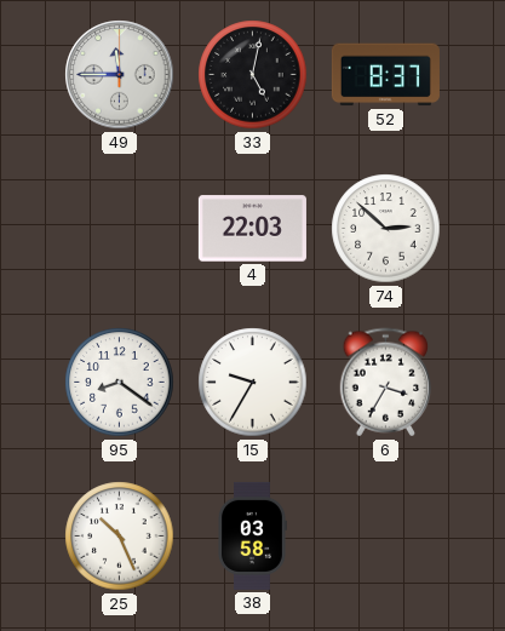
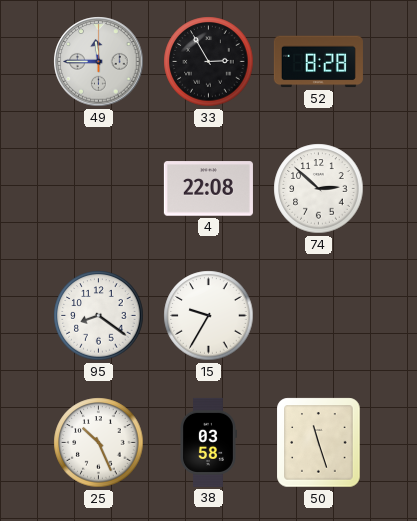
33: 5:02 -> 2:55
52: 8:37 -> 8:28
4: 22:03 -> 22:08
6: 3:35 -> none
50: none -> 11:27
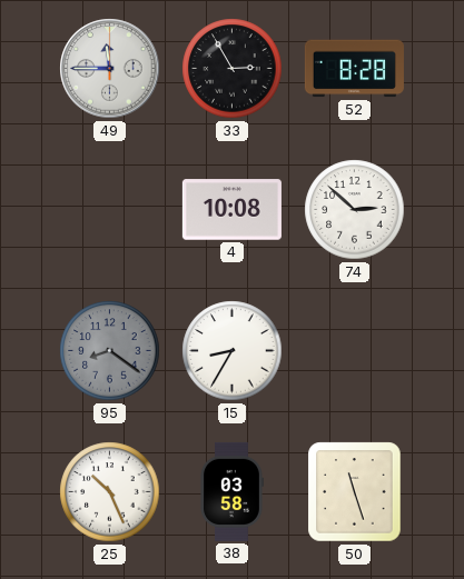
4: 22:08 -> 10:08
95 dial: white -> grey
15: 9:35 -> 8:35
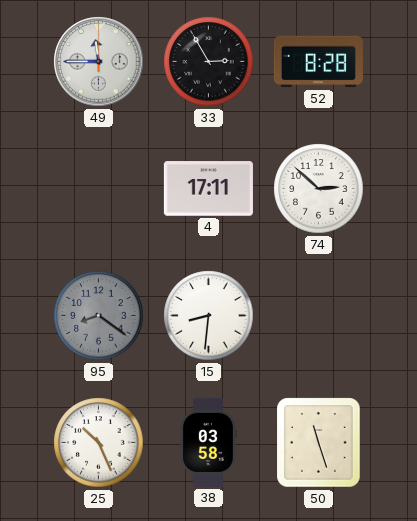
4: 10:08 -> 17:11
15: 8:35 -> 8:31
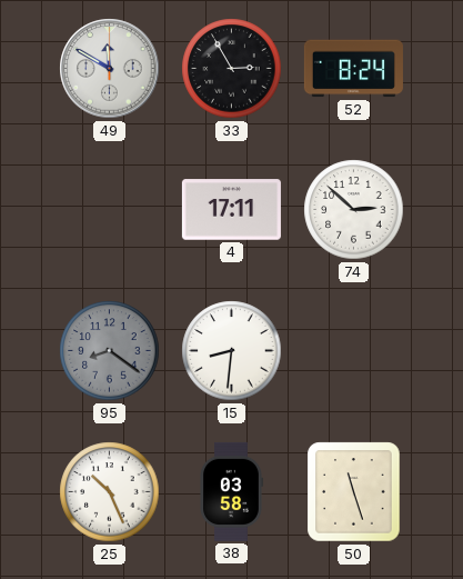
49: 11:45 -> 11:50
52: 8:28 -> 8:24
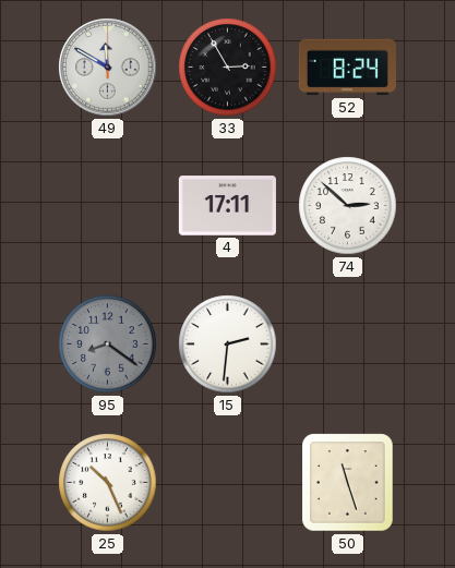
15: 8:31 -> 2:31
38: 03:58 -> none
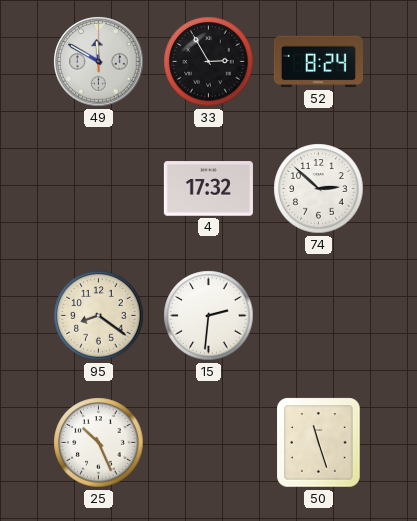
4: 17:11 -> 17:32
95 dial: grey -> cream
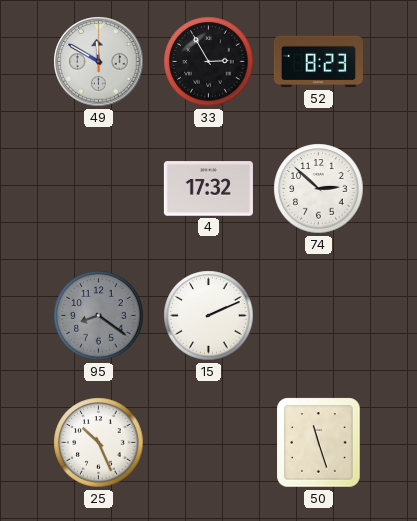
52: 8:24 -> 8:23
95 dial: cream -> grey
15: 2:31 -> 2:11
